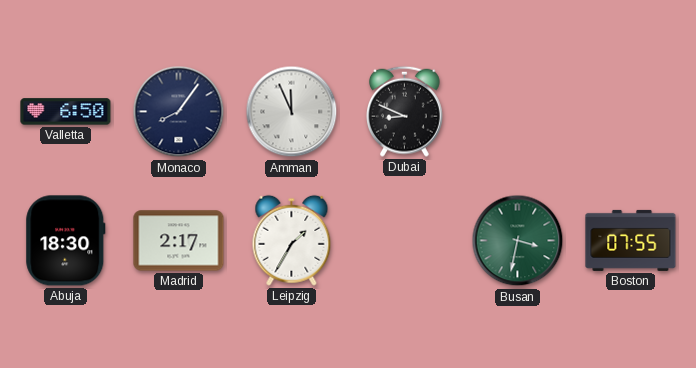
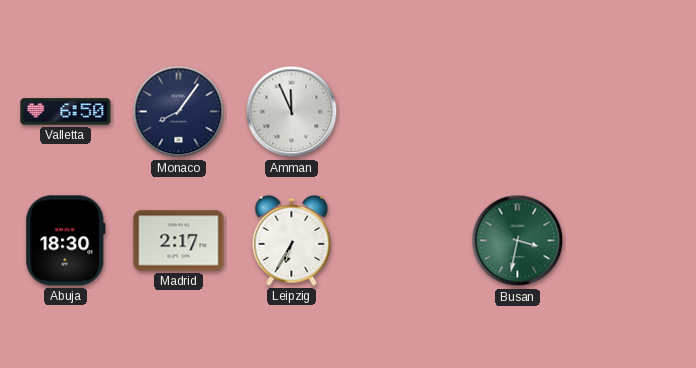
Dubai: 8:49 -> none
Leipzig: 1:35 -> 6:35
Boston: 07:55 -> none
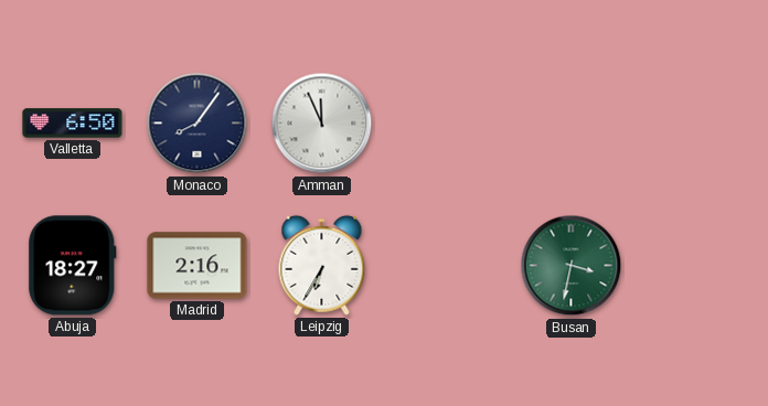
Abuja: 18:30 -> 18:27
Madrid: 2:17 -> 2:16
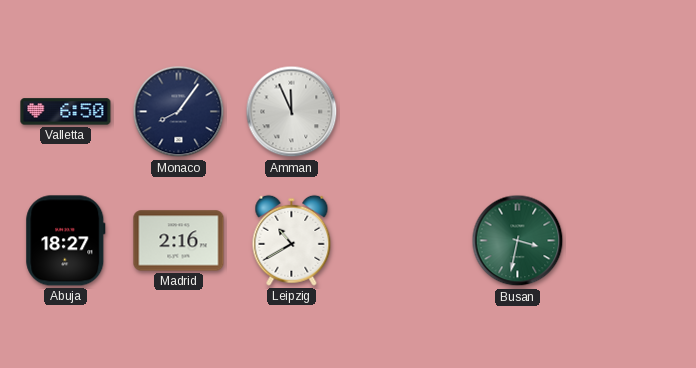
Leipzig: 6:35 -> 10:40
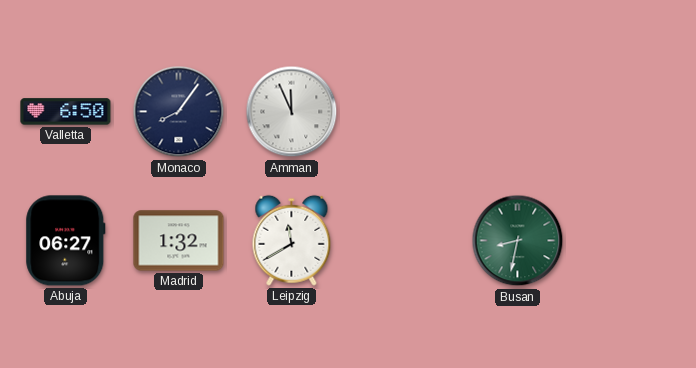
Abuja: 18:27 -> 06:27
Madrid: 2:16 -> 1:32
Leipzig: 10:40 -> 11:40
Busan: 3:32 -> 8:32
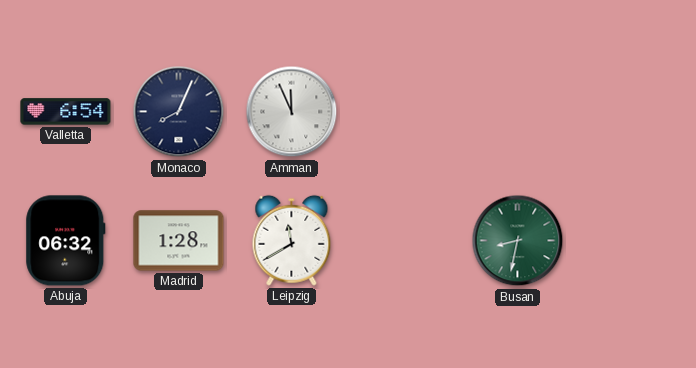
Valletta: 6:50 -> 6:54
Monaco: 8:06 -> 8:04
Abuja: 06:27 -> 06:32
Madrid: 1:32 -> 1:28
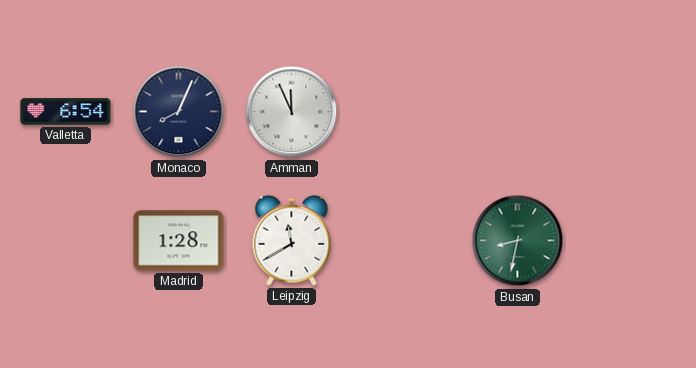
Abuja: 06:32 -> none
